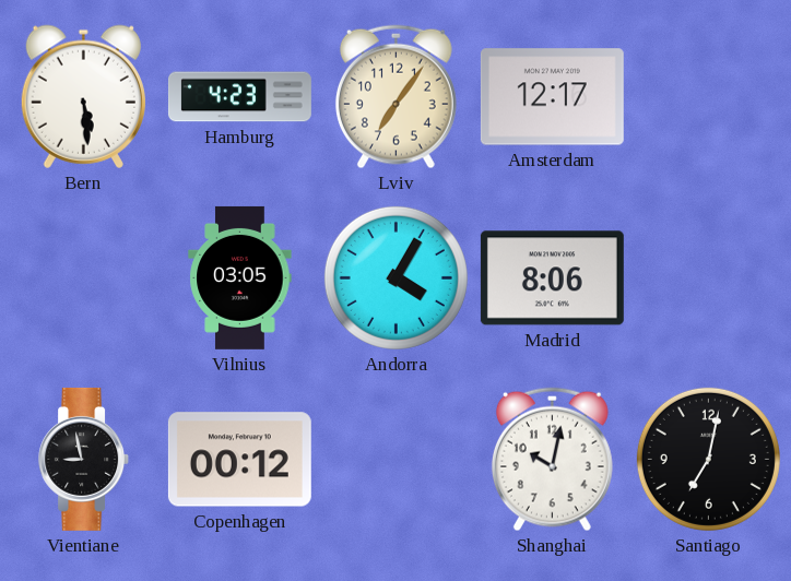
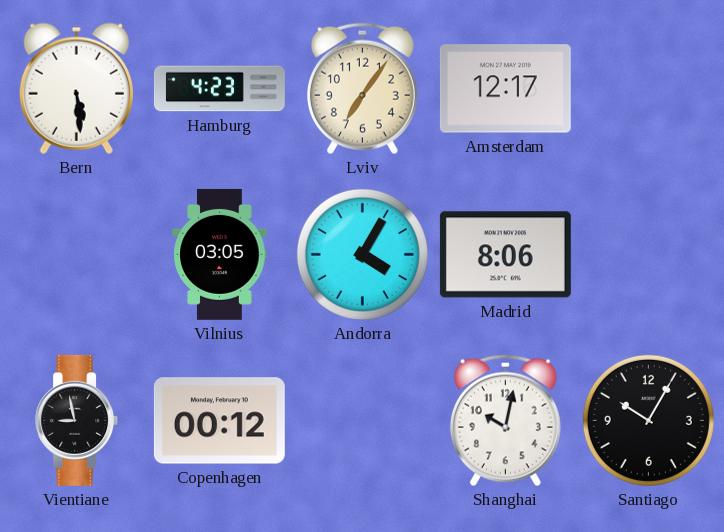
Santiago: 7:02 -> 10:05
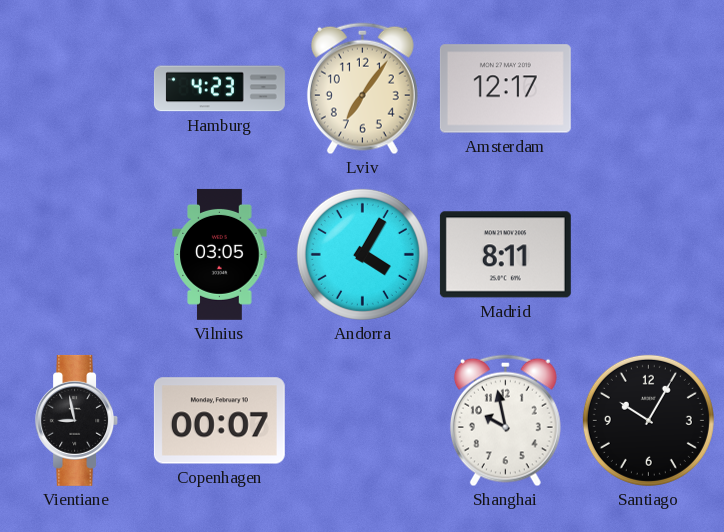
Bern: 5:29 -> none
Madrid: 8:06 -> 8:11
Copenhagen: 00:12 -> 00:07
Shanghai: 10:02 -> 9:58
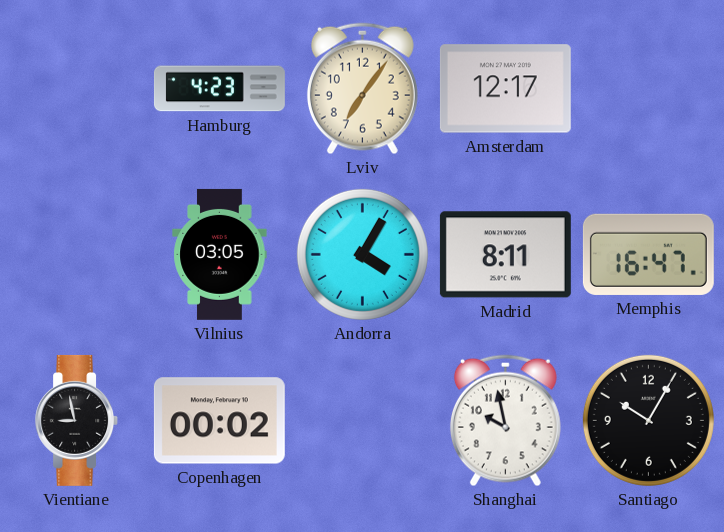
Memphis: none -> 16:47
Copenhagen: 00:07 -> 00:02
